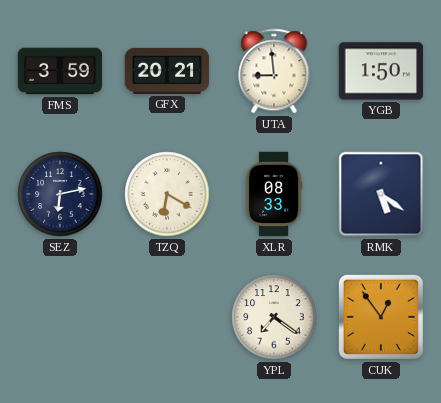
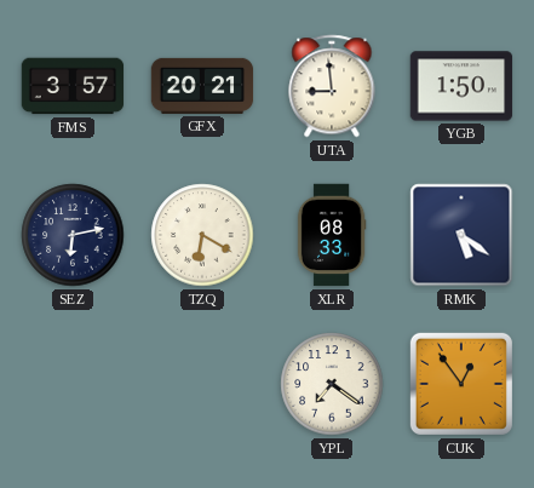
FMS: 3:59 -> 3:57
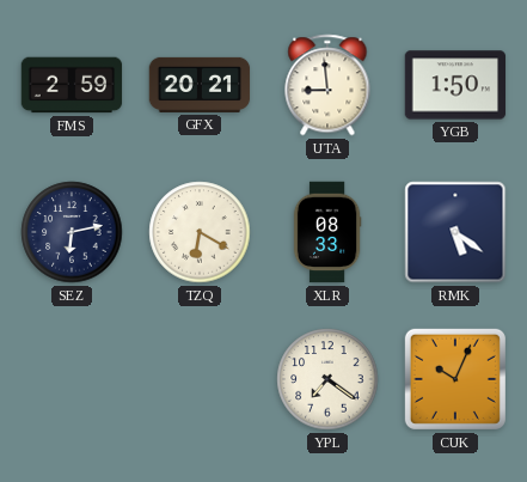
FMS: 3:57 -> 2:59
CUK: 12:54 -> 10:04
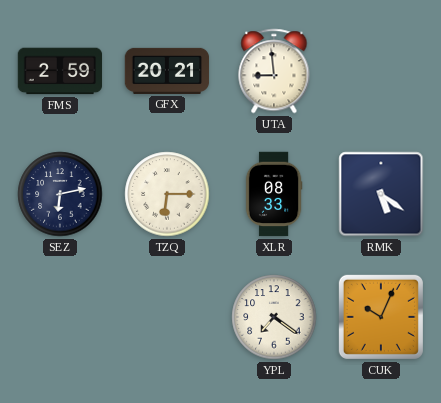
YGB: 1:50 -> none
TZQ: 6:20 -> 6:15
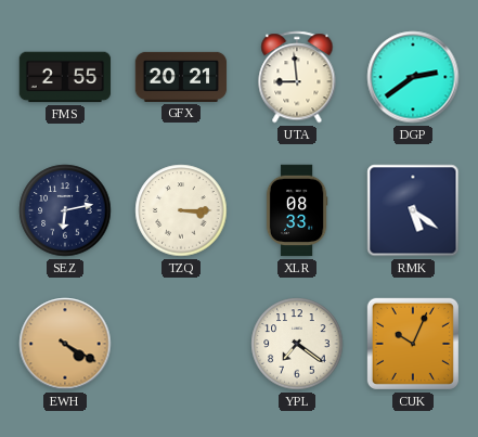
FMS: 2:59 -> 2:55
DGP: none -> 2:39
TZQ: 6:15 -> 3:15
EWH: none -> 4:20
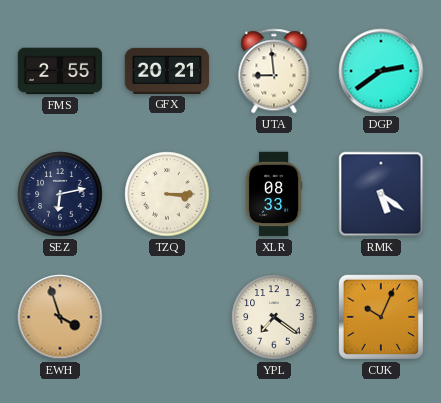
EWH: 4:20 -> 3:57
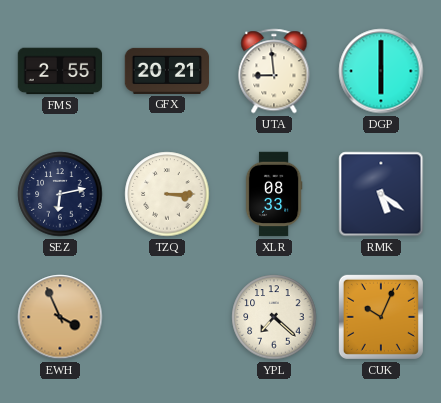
DGP: 2:39 -> 6:00
EWH: 3:57 -> 3:56
YPL: 7:21 -> 7:22
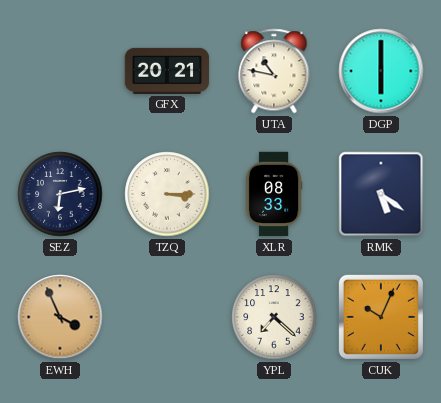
FMS: 2:55 -> none
UTA: 8:59 -> 10:47
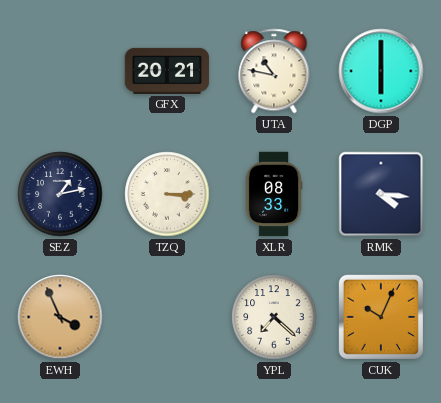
SEZ: 6:13 -> 1:13
RMK: 5:21 -> 4:16
